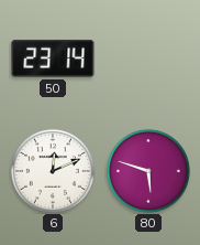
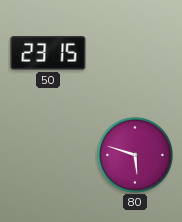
50: 23:14 -> 23:15
6: 12:11 -> none
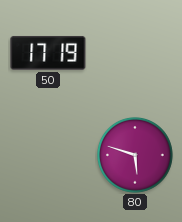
50: 23:15 -> 17:19
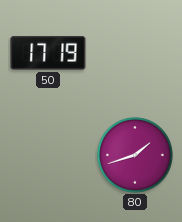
80: 5:48 -> 1:42
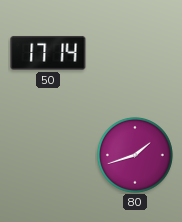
50: 17:19 -> 17:14
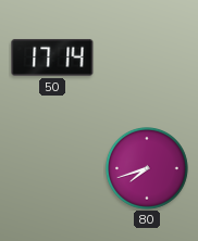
80: 1:42 -> 7:42
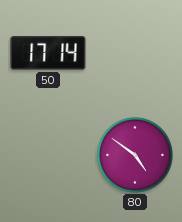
80: 7:42 -> 4:51
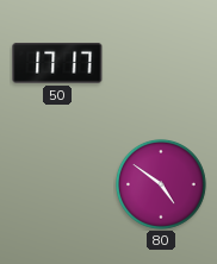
50: 17:14 -> 17:17
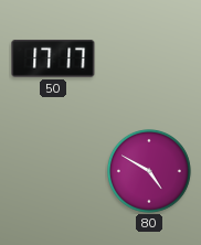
80: 4:51 -> 4:50
